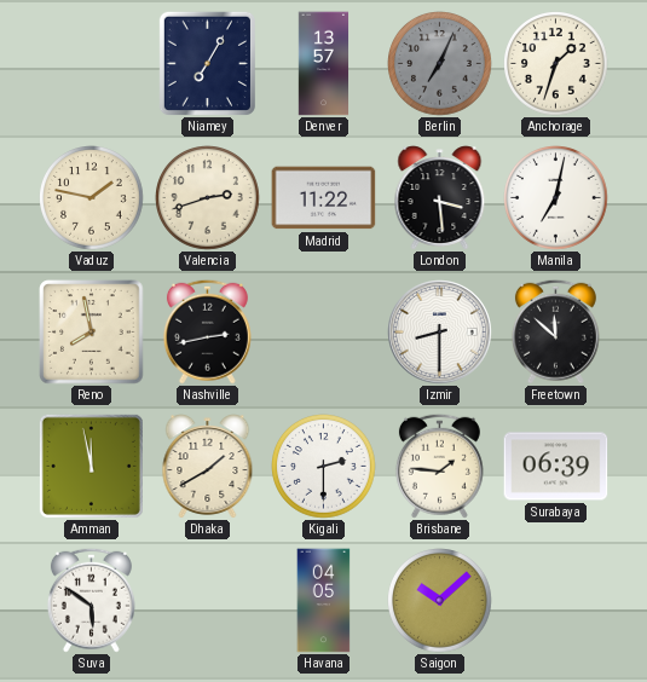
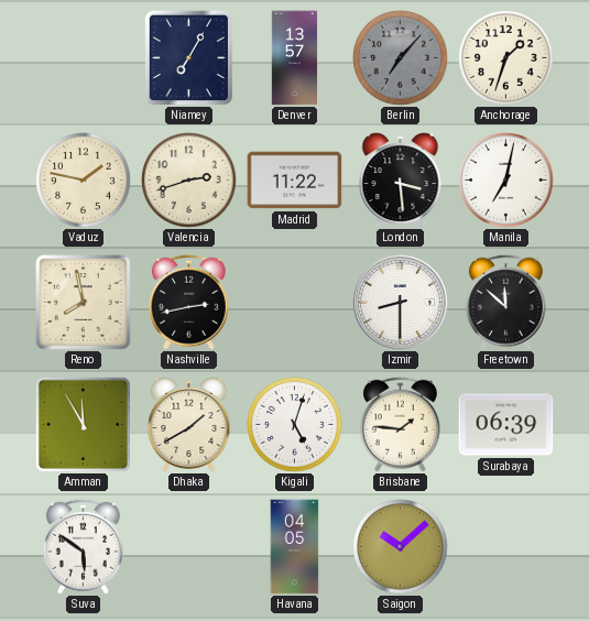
Berlin: 7:04 -> 7:07
Amman: 11:58 -> 11:55
Kigali: 2:30 -> 5:03
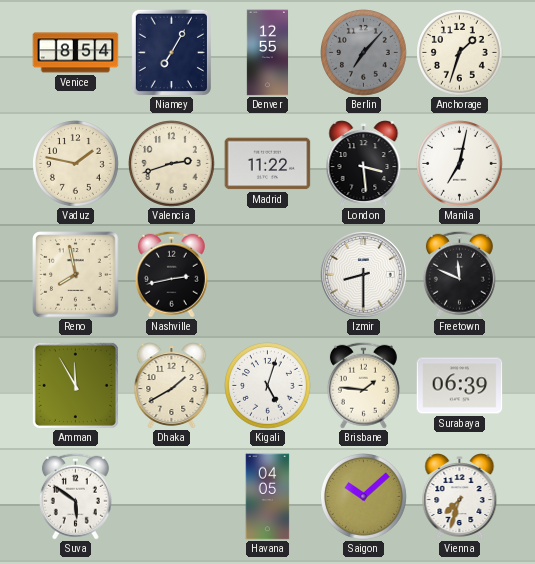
Venice: none -> 8:54
Denver: 13:57 -> 12:55
Freetown: 11:52 -> 11:49
Vienna: none -> 7:33
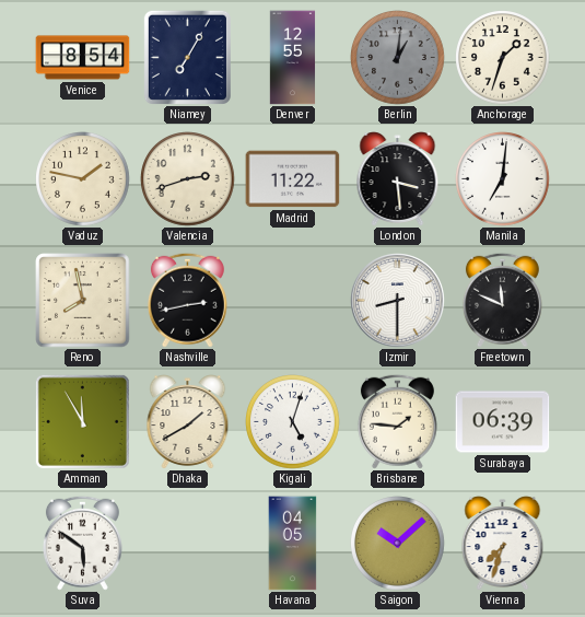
Berlin: 7:07 -> 1:01
Manila: 7:02 -> 7:01
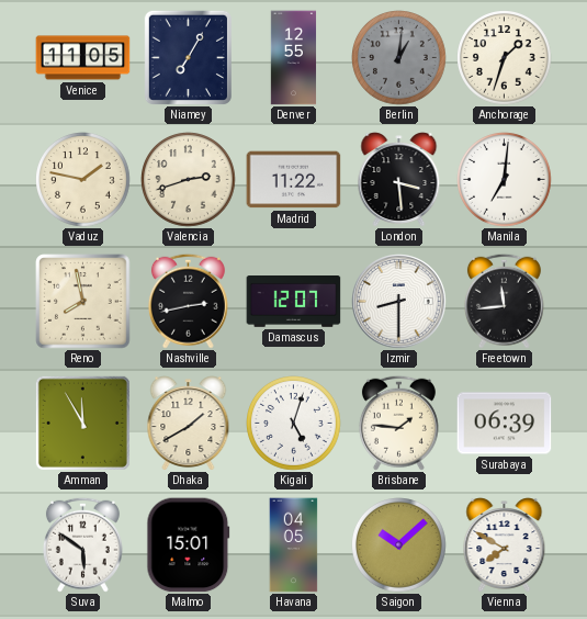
Venice: 8:54 -> 11:05
Damascus: none -> 12:07
Freetown: 11:49 -> 11:44
Malmo: none -> 15:01
Vienna: 7:33 -> 7:50
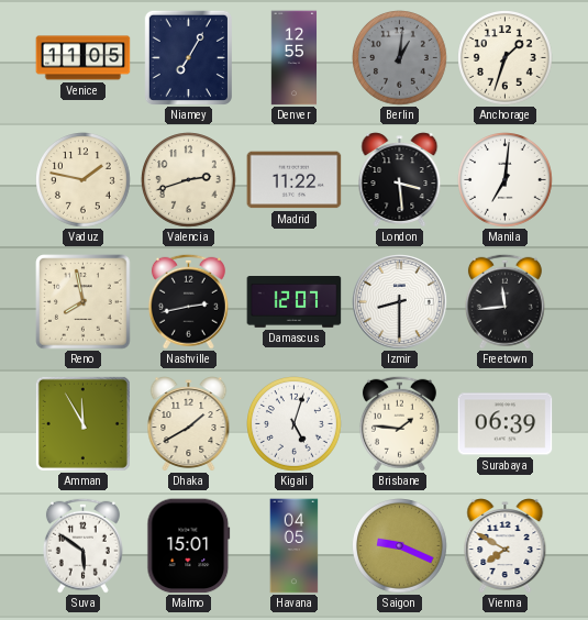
Saigon: 10:08 -> 9:19
